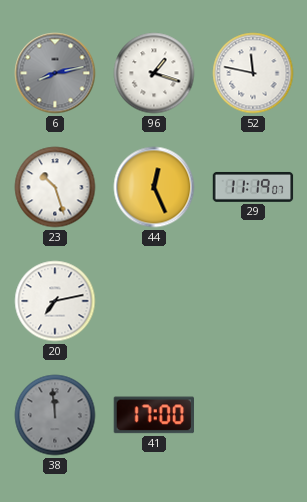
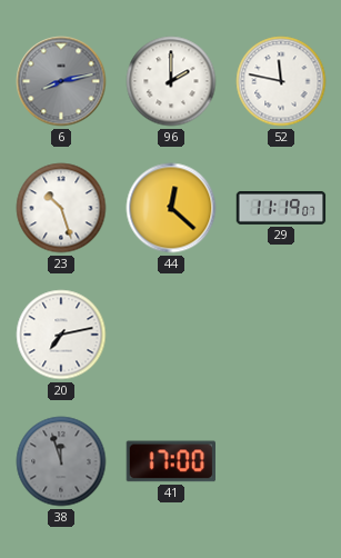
96: 1:18 -> 2:00
44: 12:26 -> 12:22
38: 11:59 -> 11:57
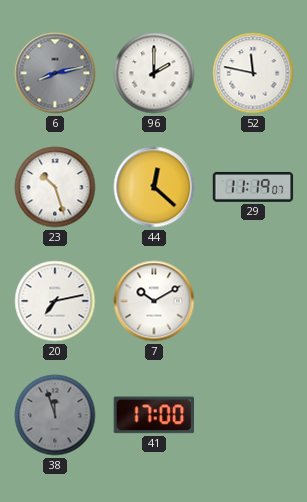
7: none -> 10:10
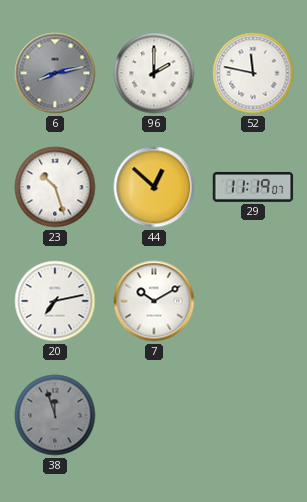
44: 12:22 -> 12:52
41: 17:00 -> none
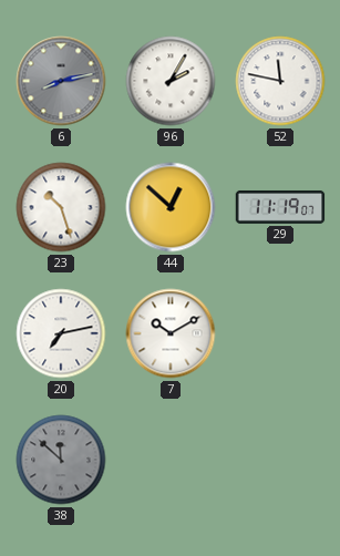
96: 2:00 -> 2:05
38: 11:57 -> 11:52
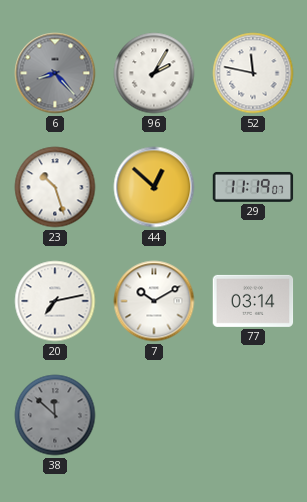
6: 8:13 -> 8:23
77: none -> 03:14
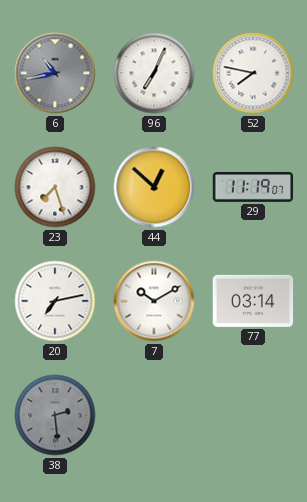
6: 8:23 -> 10:43
96: 2:05 -> 7:04
52: 11:47 -> 7:47
23: 10:27 -> 7:27
38: 11:52 -> 2:29
